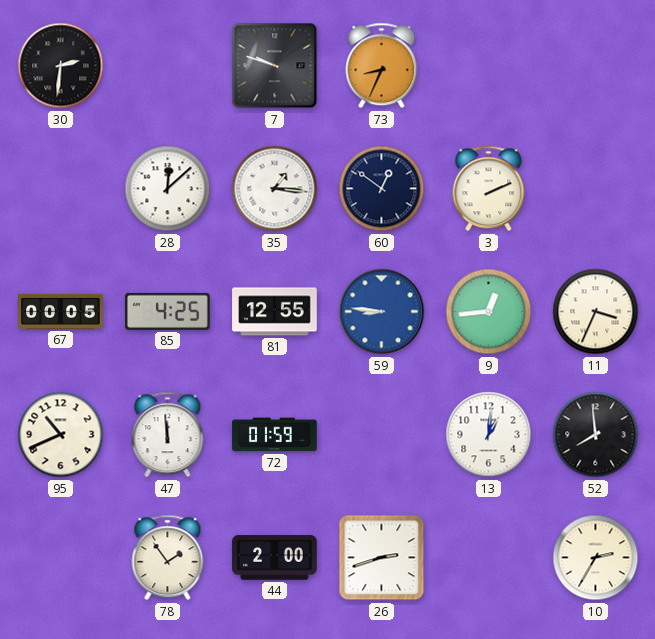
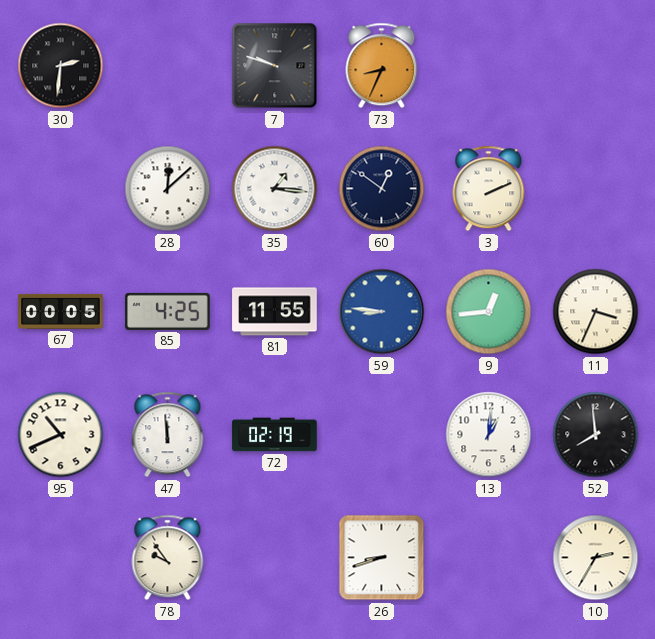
81: 12:55 -> 11:55
72: 01:59 -> 02:19
78: 1:54 -> 9:54
44: 2:00 -> none
26: 2:42 -> 8:42
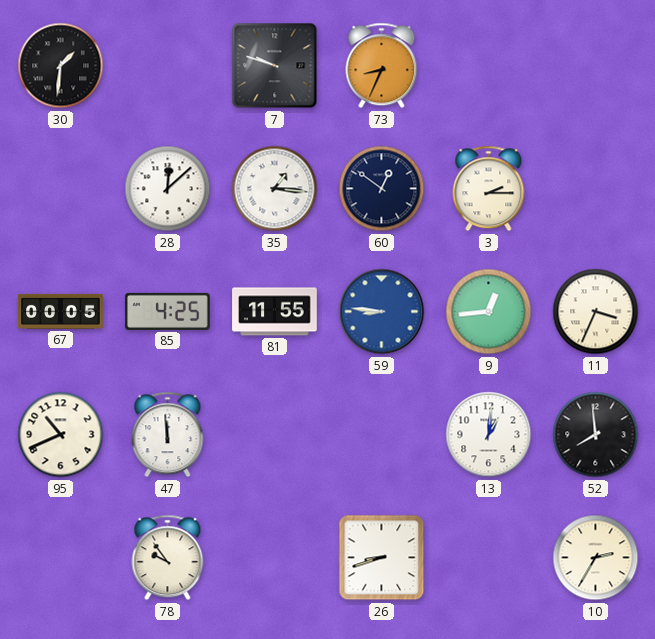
30: 2:31 -> 1:31
3: 2:11 -> 2:15
72: 02:19 -> none
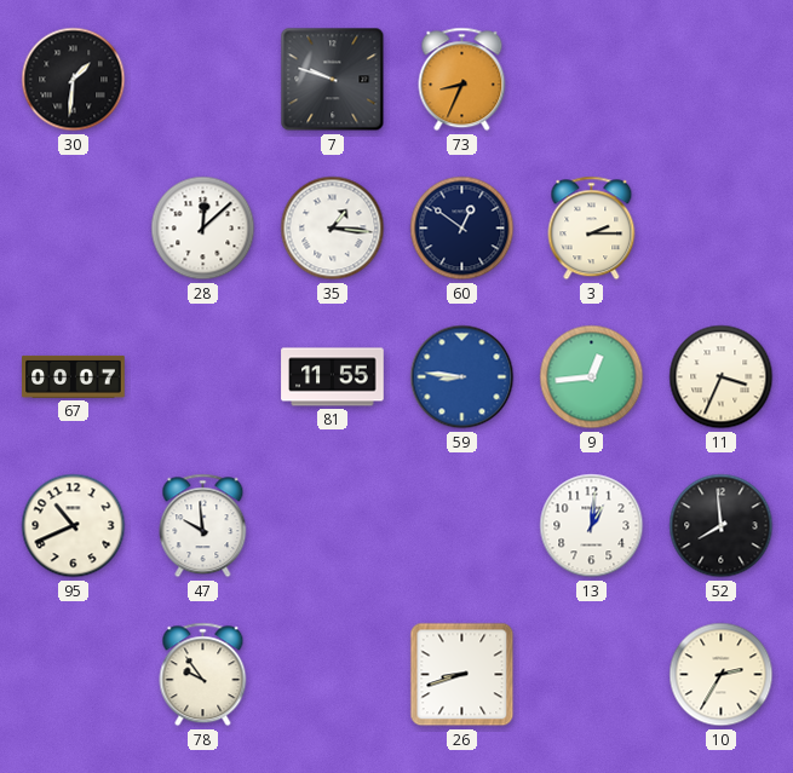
67: 00:05 -> 00:07
85: 4:25 -> none
47: 11:59 -> 9:59
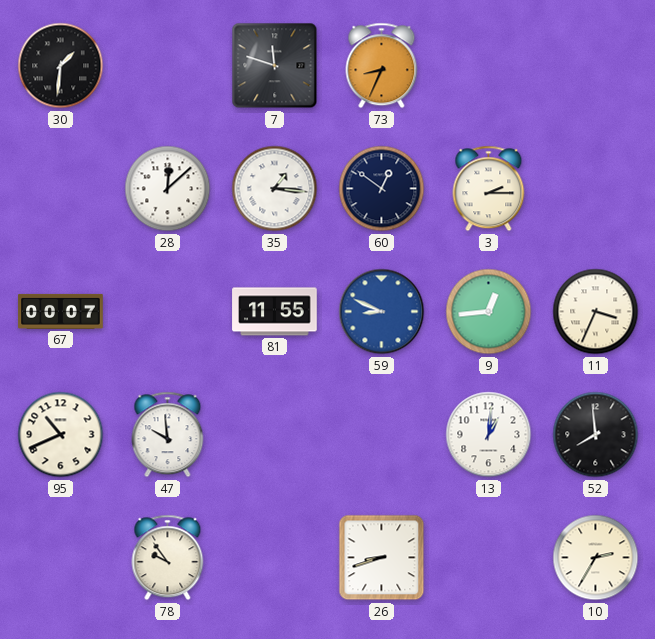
7: 9:48 -> 11:48
59: 8:46 -> 8:49
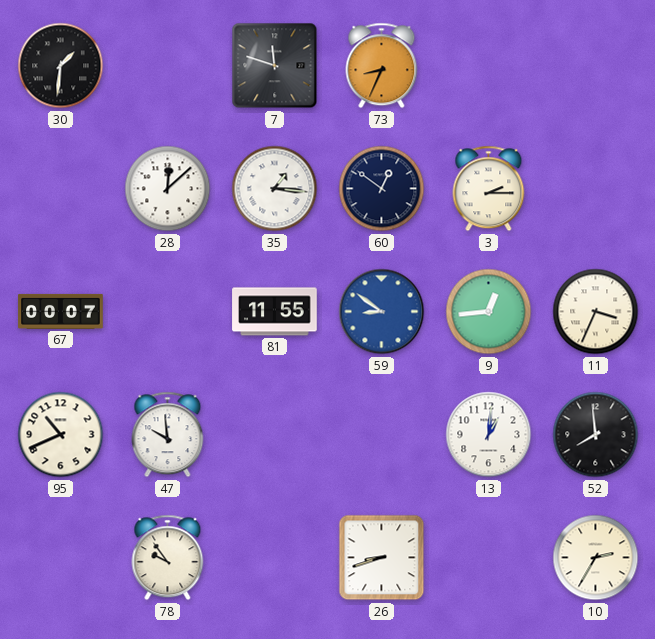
59: 8:49 -> 8:51
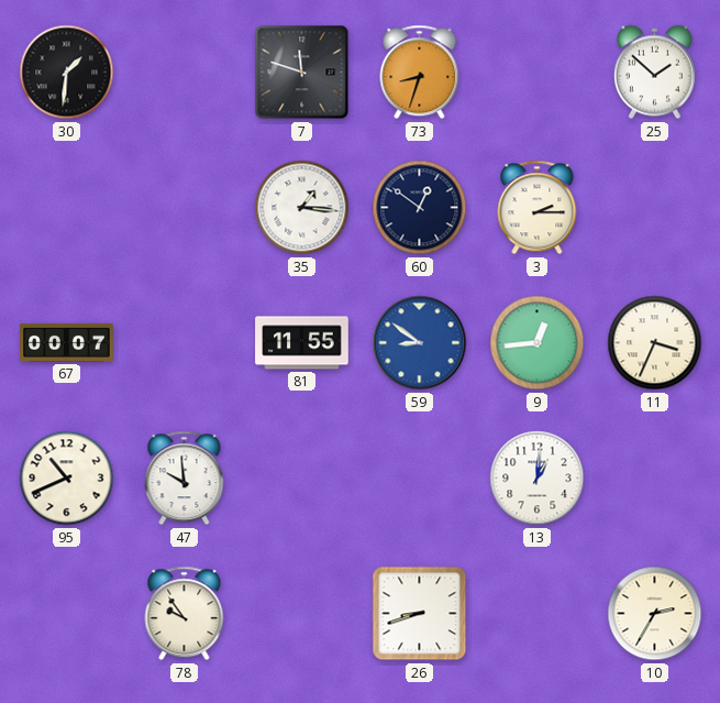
73: 8:34 -> 8:33
25: none -> 1:52
28: 12:08 -> none
52: 7:59 -> none
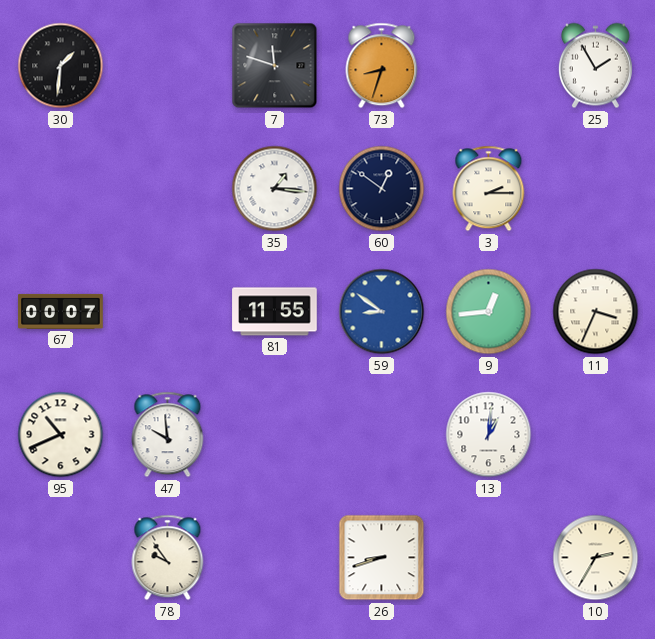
25: 1:52 -> 1:55
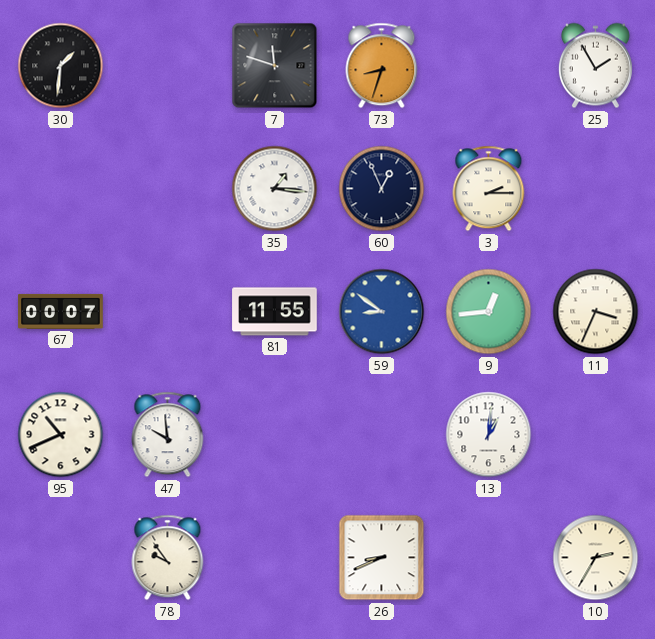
60: 12:51 -> 12:56
26: 8:42 -> 8:41
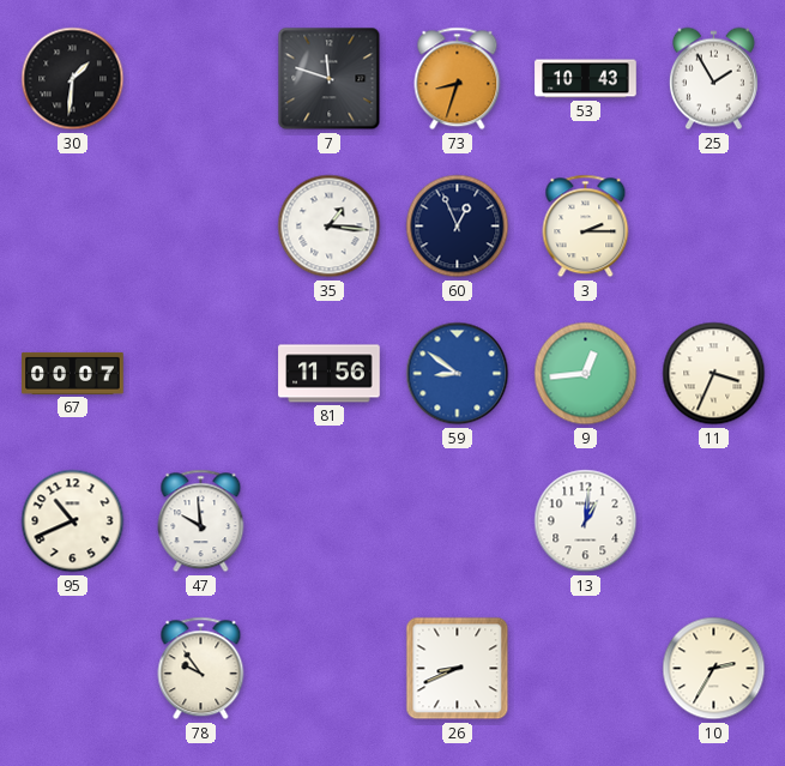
53: none -> 10:43
81: 11:55 -> 11:56
